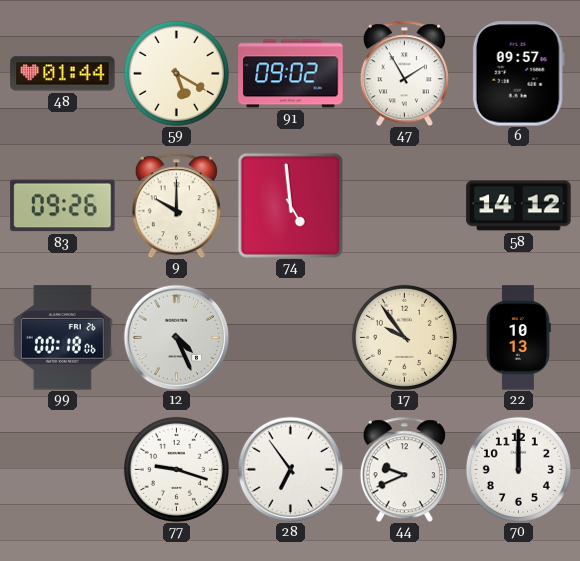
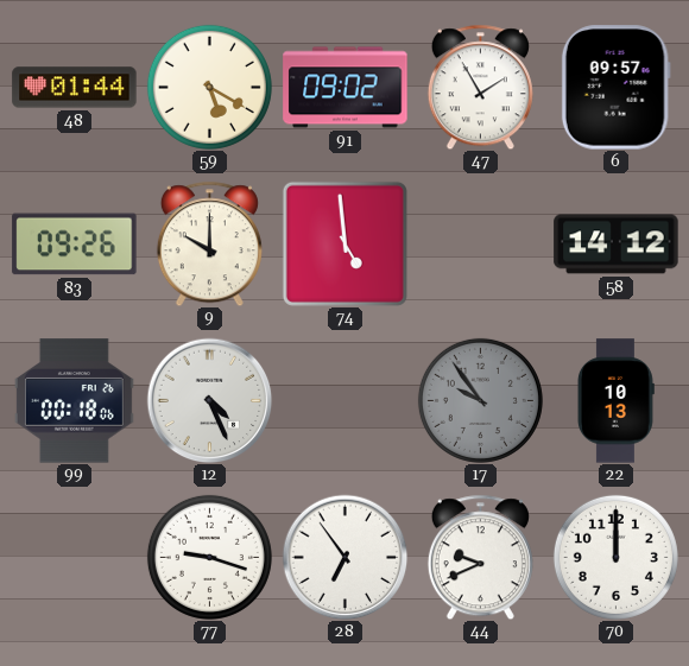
17 dial: cream -> grey
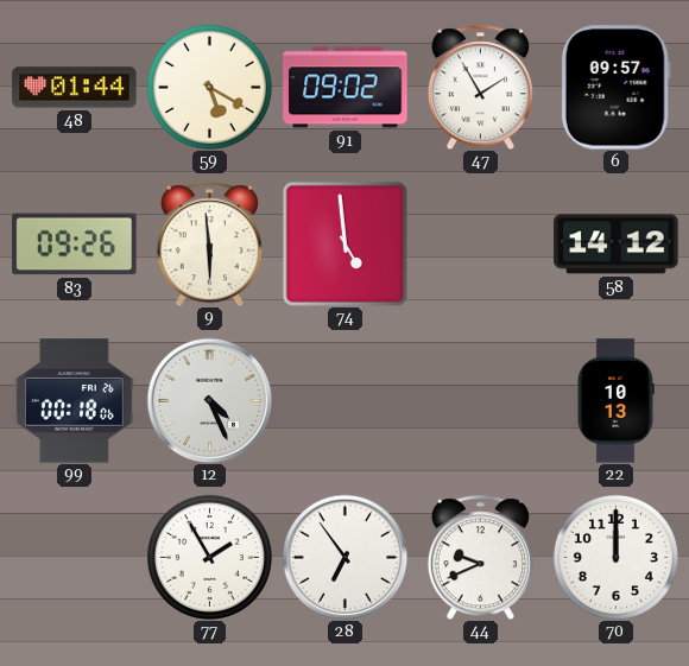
9: 10:00 -> 5:59
17: 9:54 -> none
77: 9:18 -> 1:55
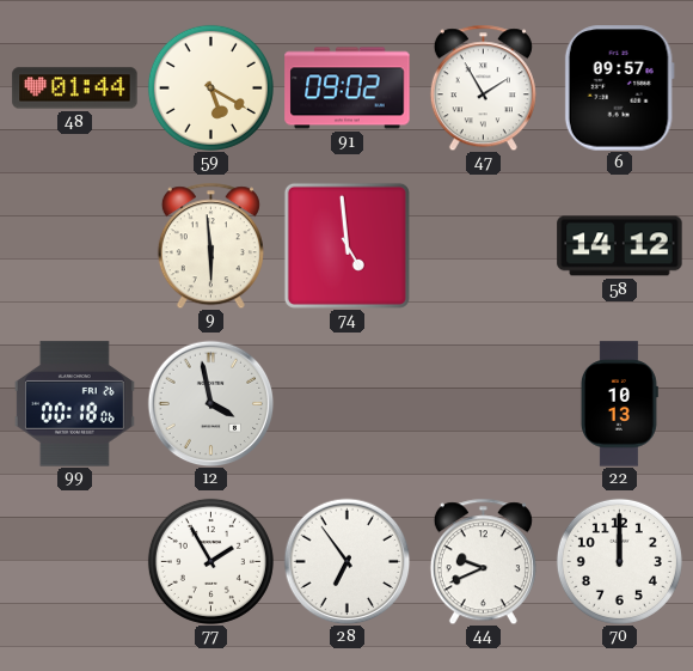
83: 09:26 -> none
12: 4:26 -> 3:58
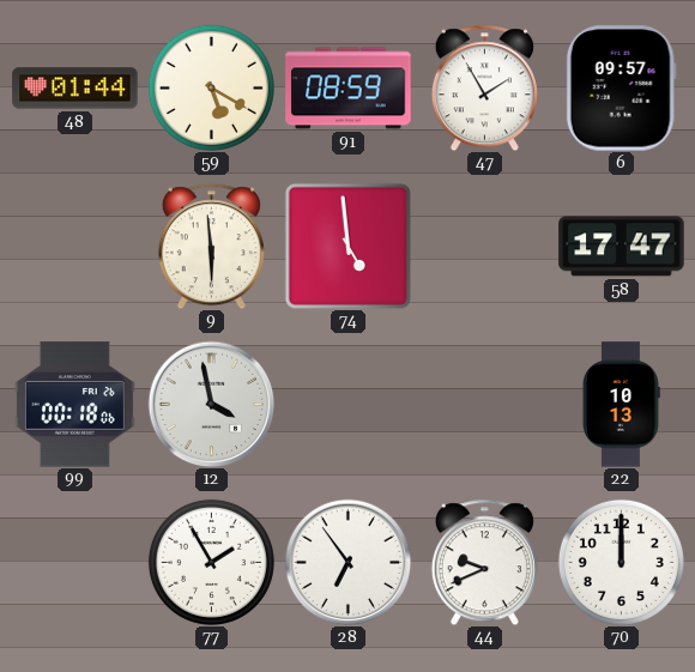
91: 09:02 -> 08:59
58: 14:12 -> 17:47
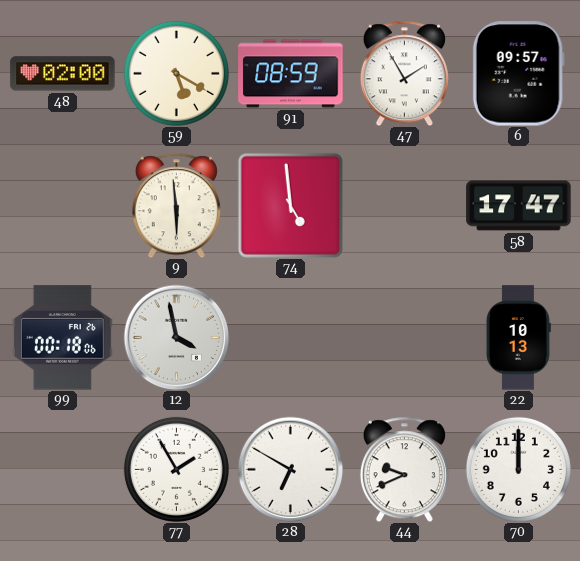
48: 01:44 -> 02:00
28: 6:54 -> 6:50
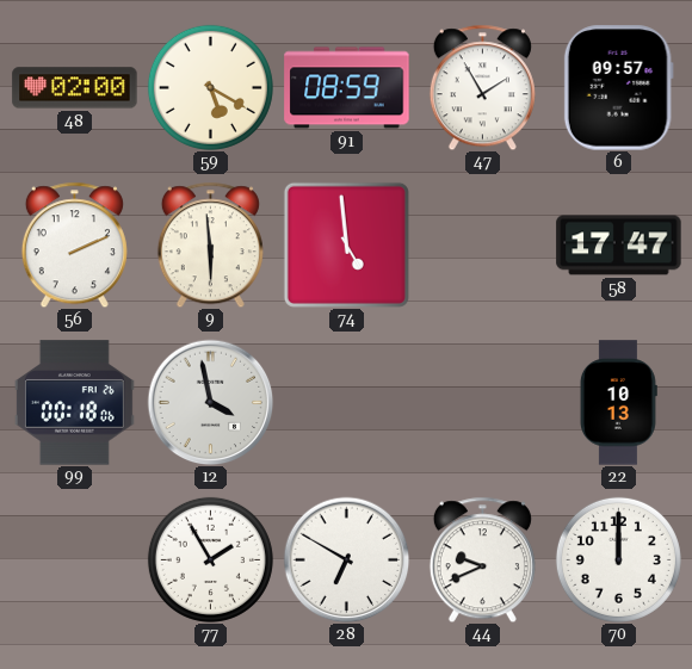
56: none -> 2:11
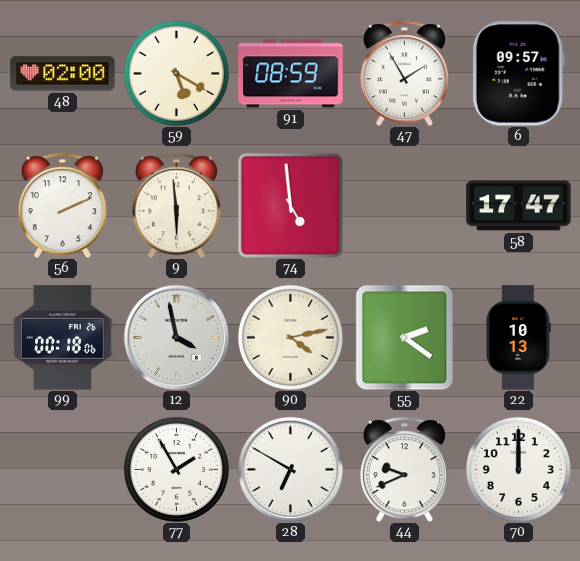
90: none -> 4:13
55: none -> 2:21
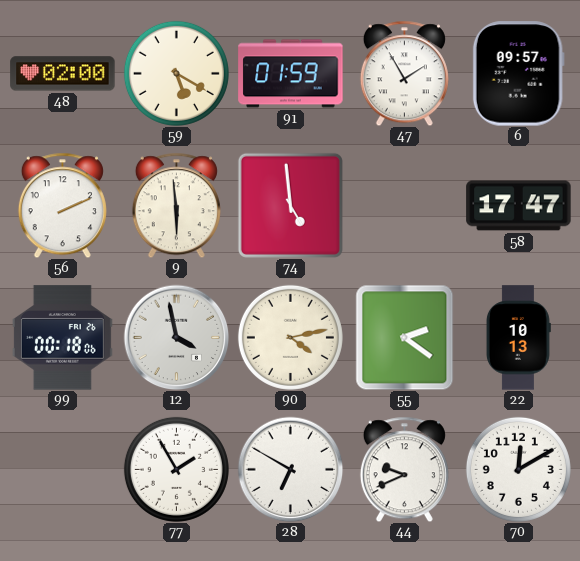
91: 08:59 -> 01:59
70: 12:00 -> 12:10
